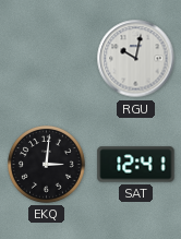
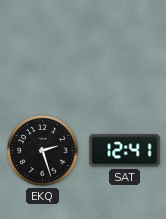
RGU: 10:02 -> none
EKQ: 3:01 -> 2:27
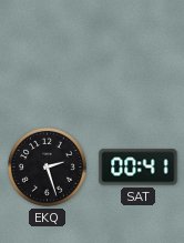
SAT: 12:41 -> 00:41
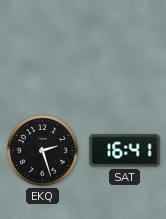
SAT: 00:41 -> 16:41
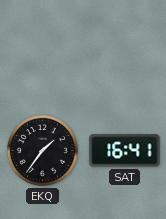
EKQ: 2:27 -> 1:36
